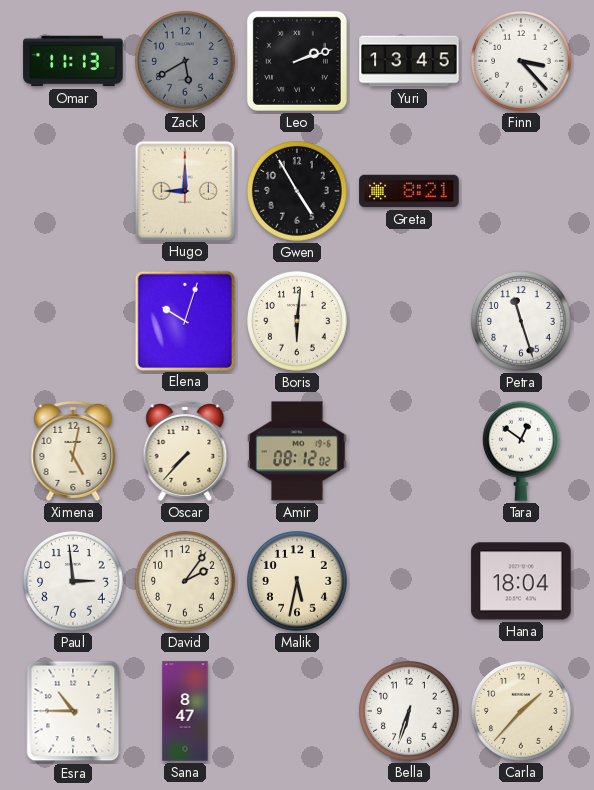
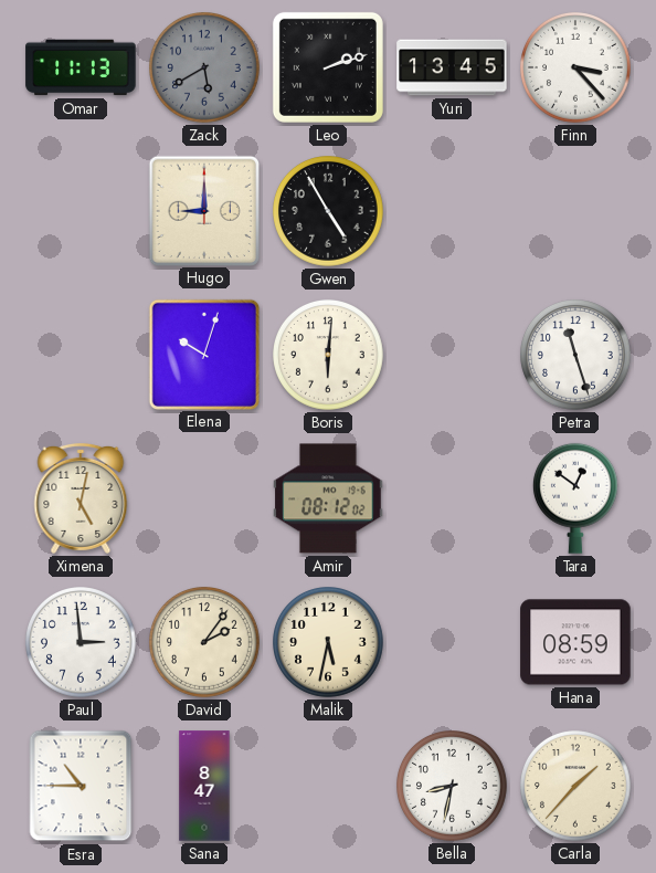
Greta: 8:21 -> none
Oscar: 7:37 -> none
Hana: 18:04 -> 08:59
Bella: 6:33 -> 8:32
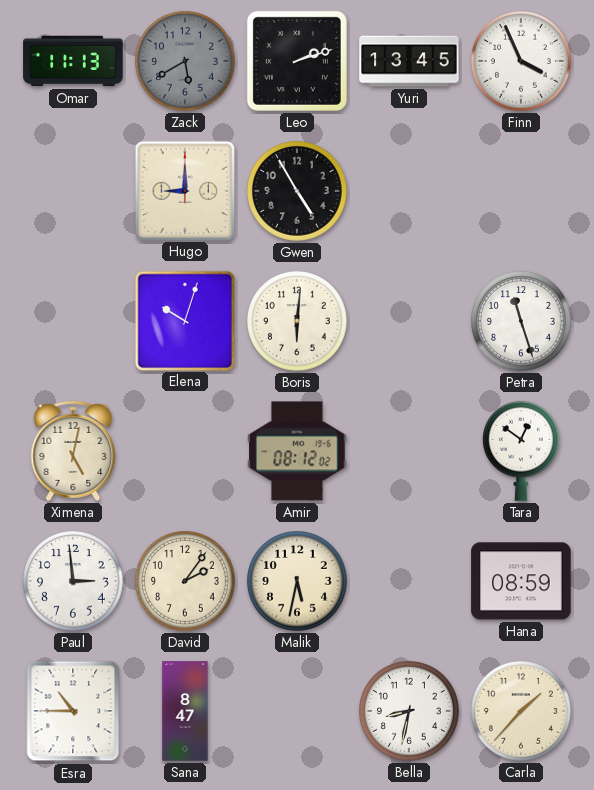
Finn: 3:23 -> 3:56
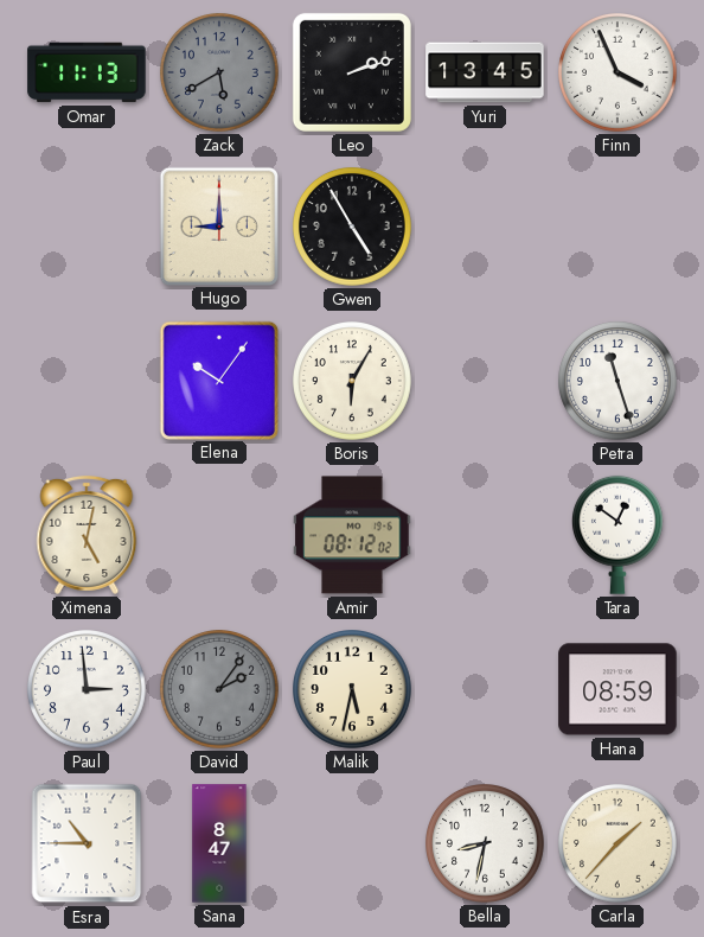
Elena: 10:03 -> 10:06
Boris: 6:01 -> 6:05
David dial: cream -> grey
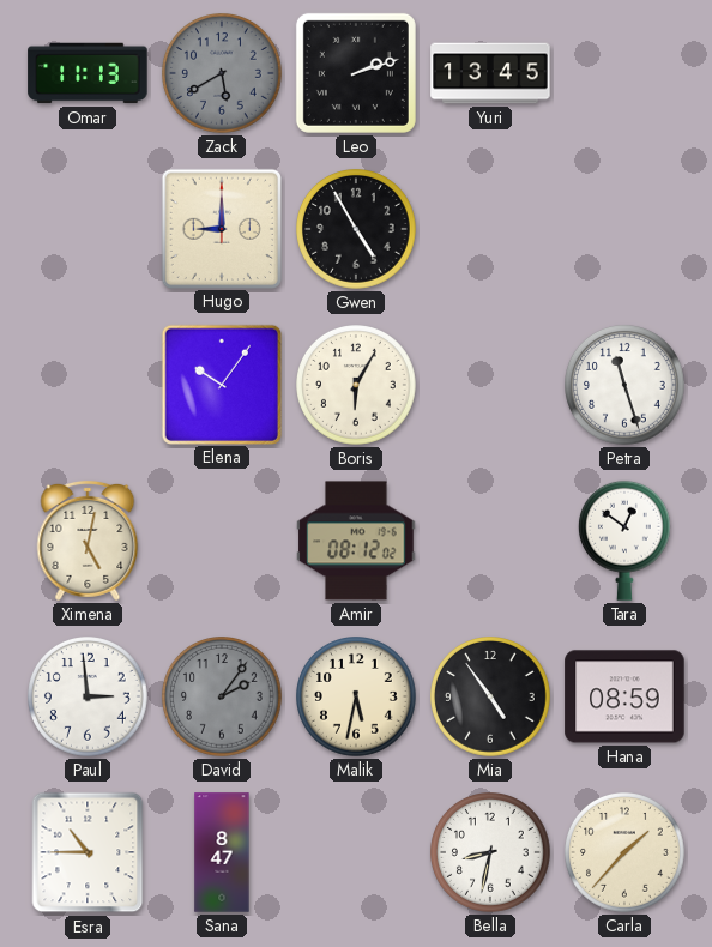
Finn: 3:56 -> none
Mia: none -> 4:54
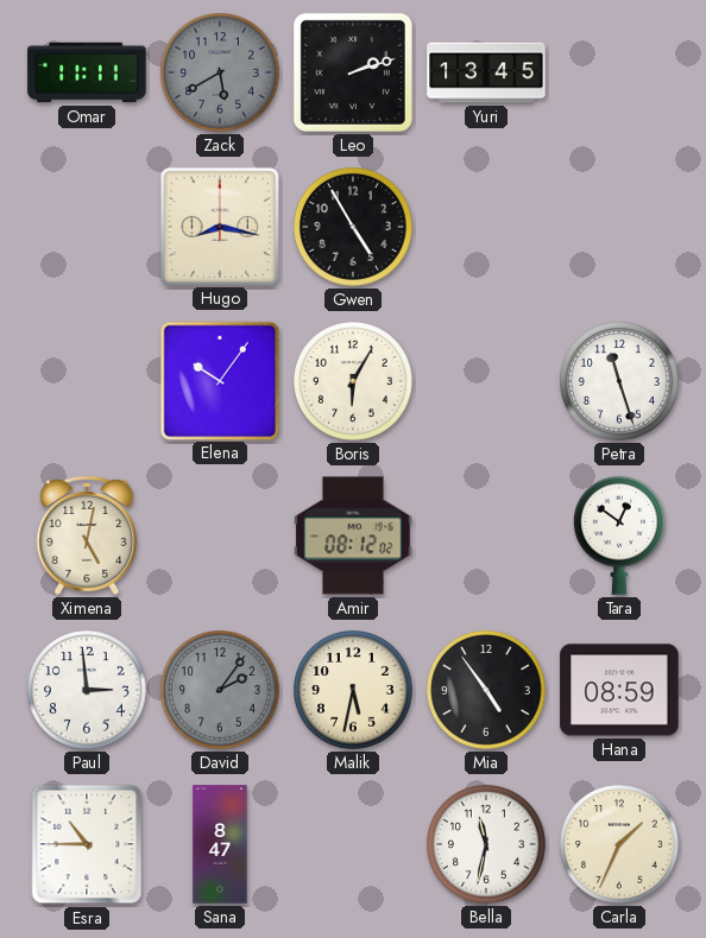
Omar: 11:13 -> 11:11
Hugo: 9:00 -> 8:17
Bella: 8:32 -> 11:32
Carla: 1:37 -> 1:34
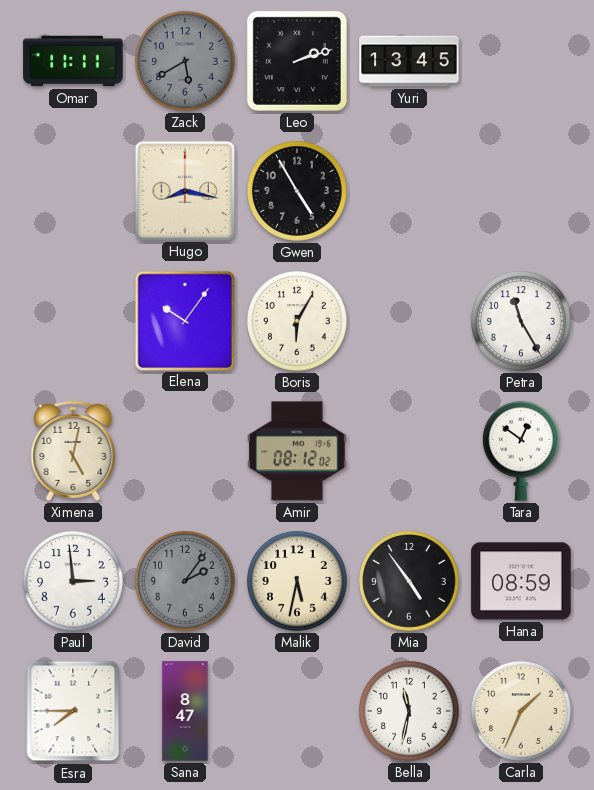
Petra: 11:27 -> 11:25
Esra: 10:45 -> 7:45
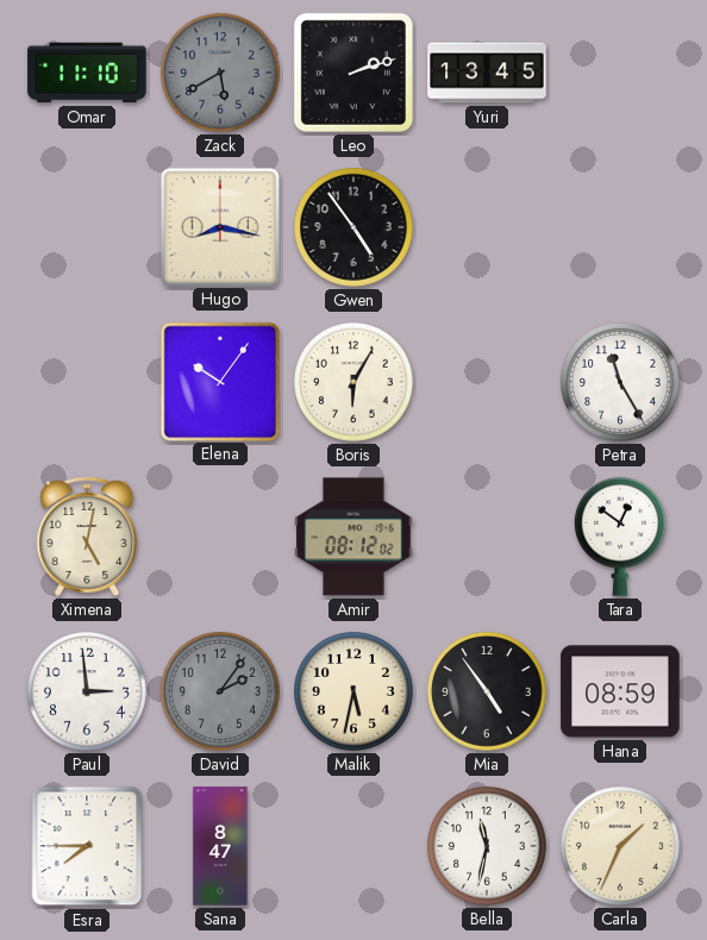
Omar: 11:11 -> 11:10
Gwen: 4:55 -> 4:54
